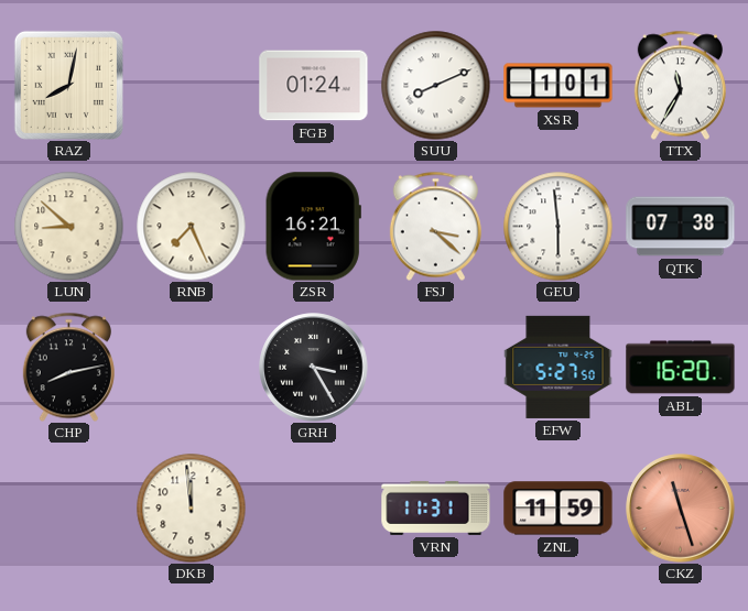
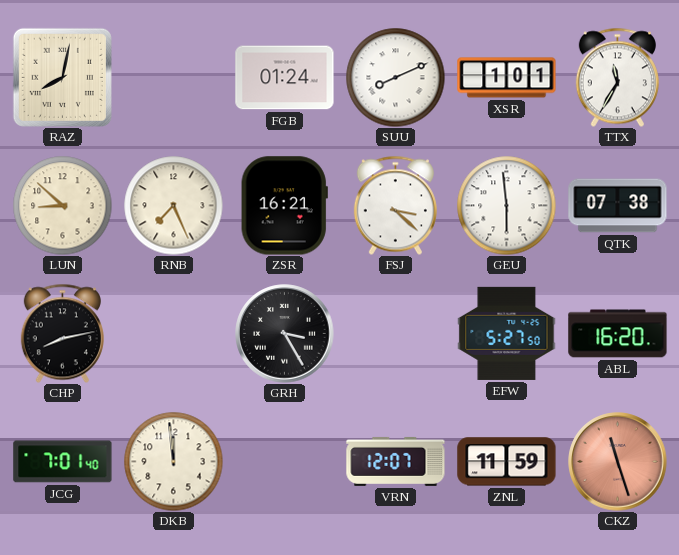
JCG: none -> 7:01
VRN: 11:31 -> 12:07
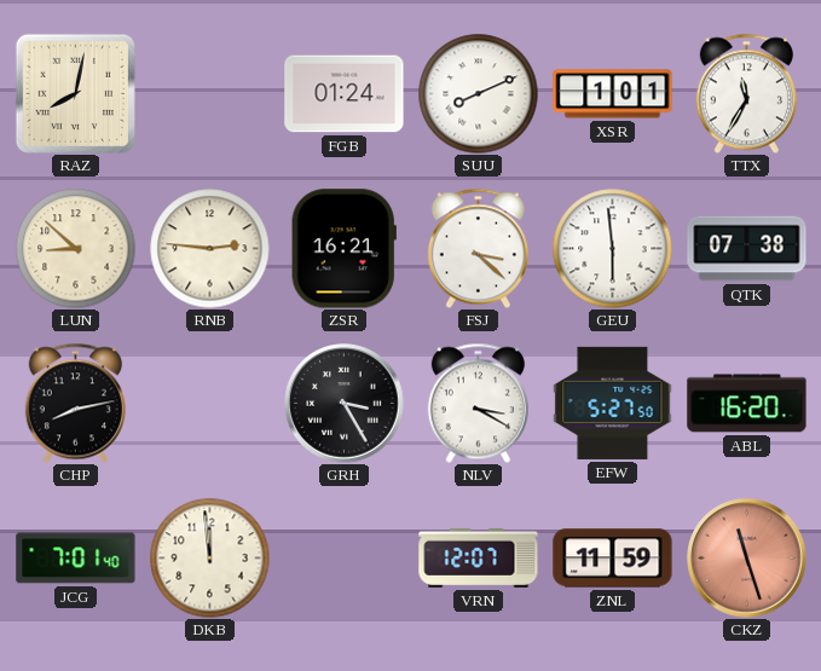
RNB: 7:26 -> 2:46
NLV: none -> 3:20
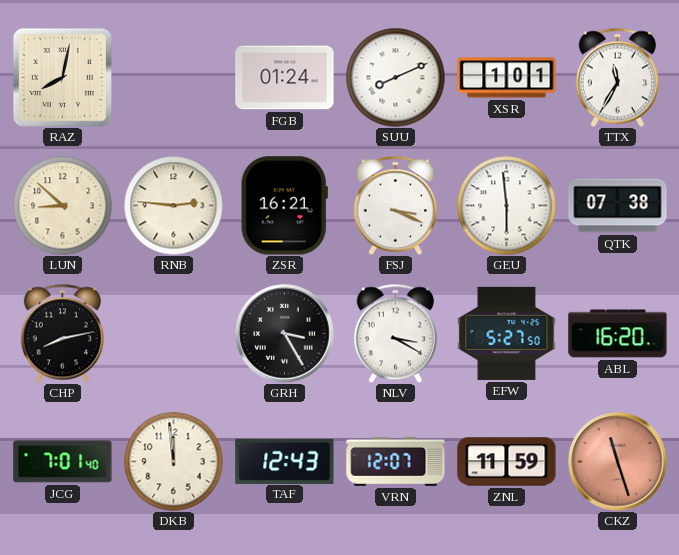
FSJ: 3:22 -> 3:19
TAF: none -> 12:43
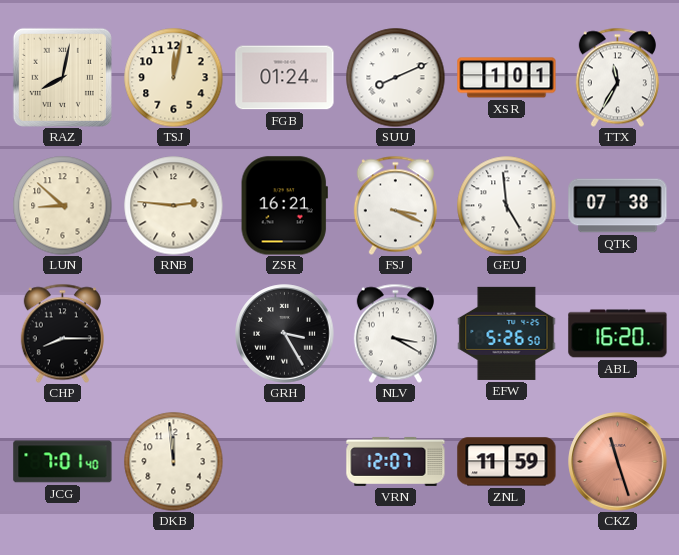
TSJ: none -> 12:02
GEU: 5:59 -> 4:59
CHP: 8:13 -> 8:15
EFW: 5:27 -> 5:26
TAF: 12:43 -> none
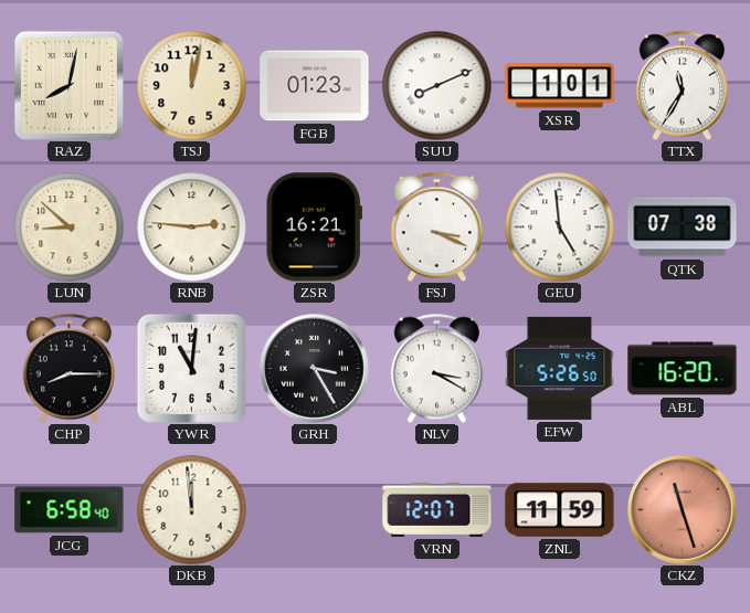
FGB: 01:24 -> 01:23
YWR: none -> 11:01
JCG: 7:01 -> 6:58
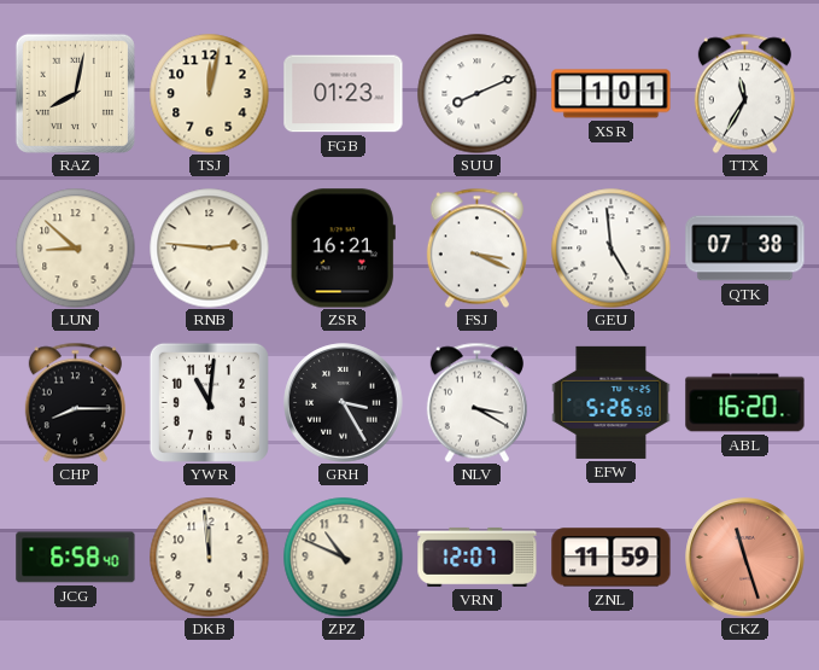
ZPZ: none -> 10:49
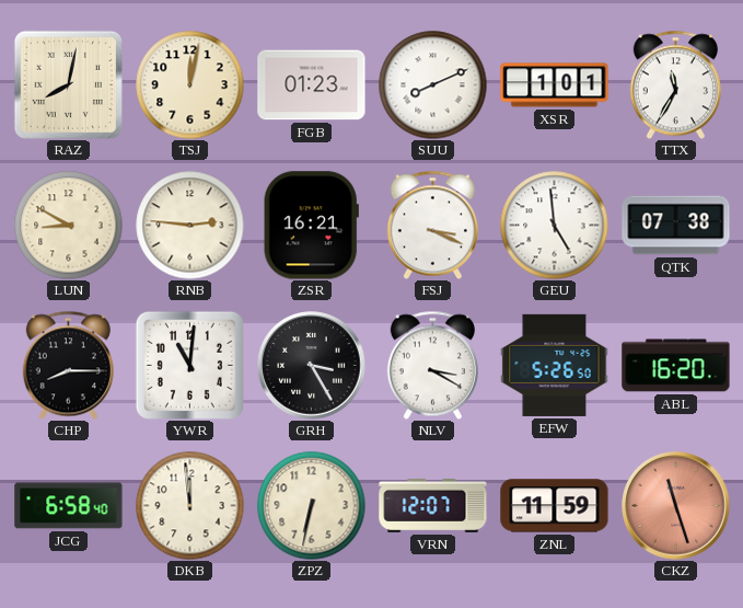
LUN: 8:52 -> 8:50
ZPZ: 10:49 -> 6:32
